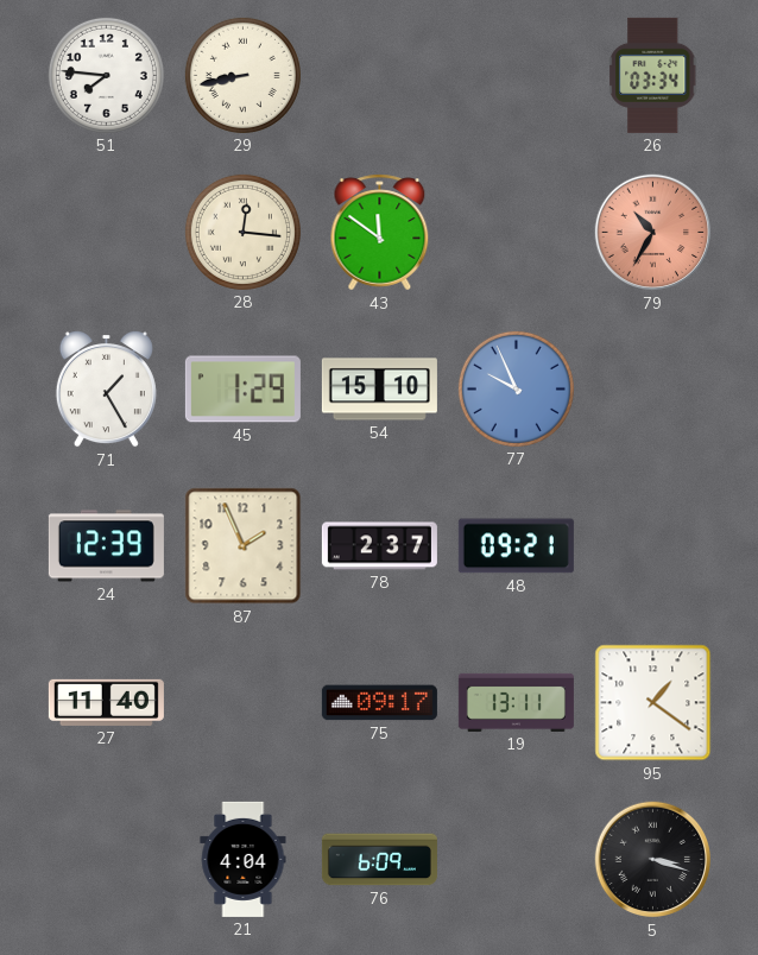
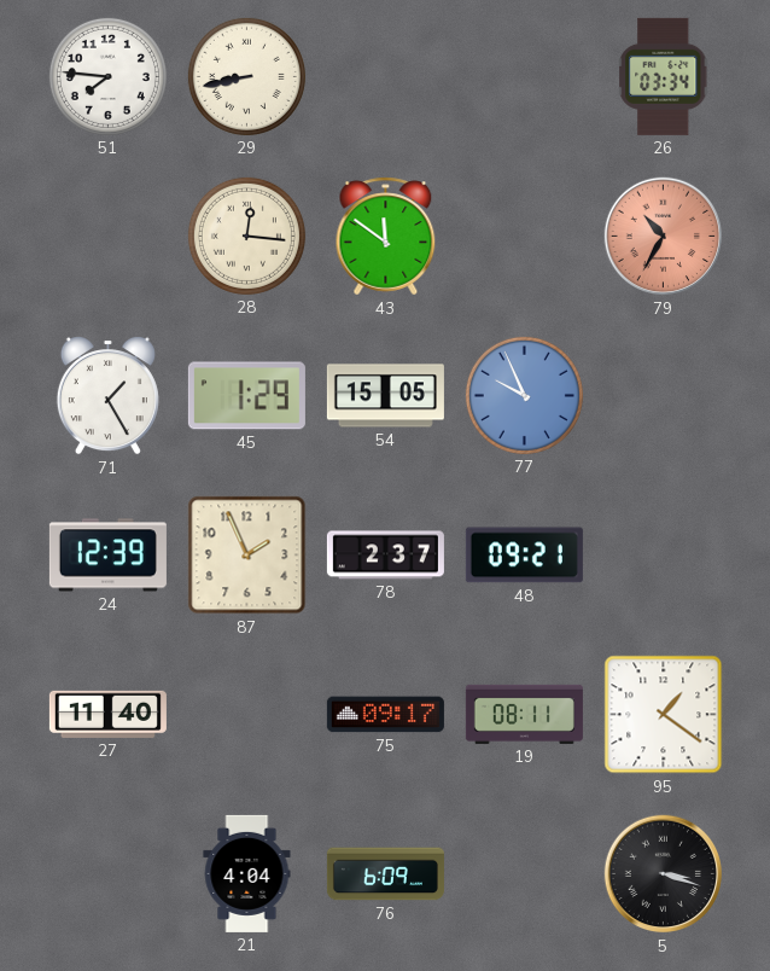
54: 15:10 -> 15:05
19: 13:11 -> 08:11
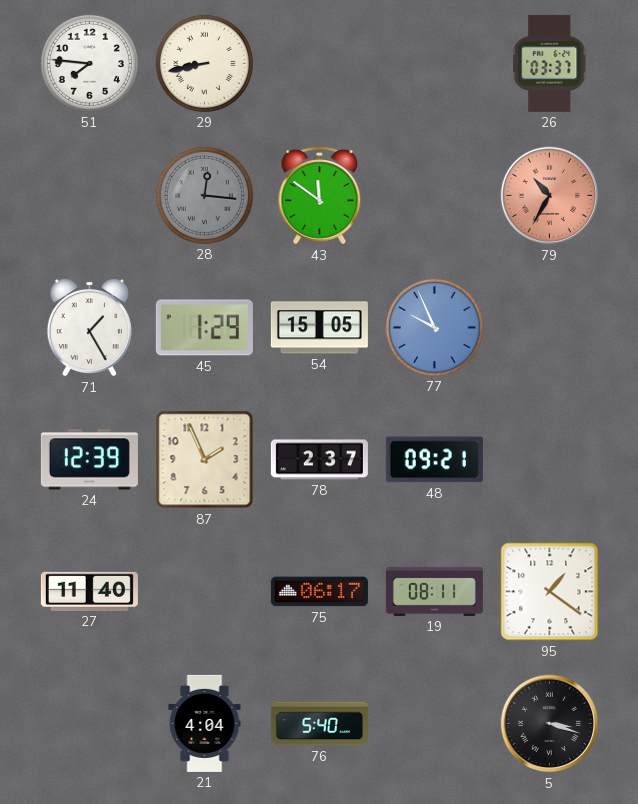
26: 03:34 -> 03:37
28 dial: cream -> grey
75: 09:17 -> 06:17
76: 6:09 -> 5:40
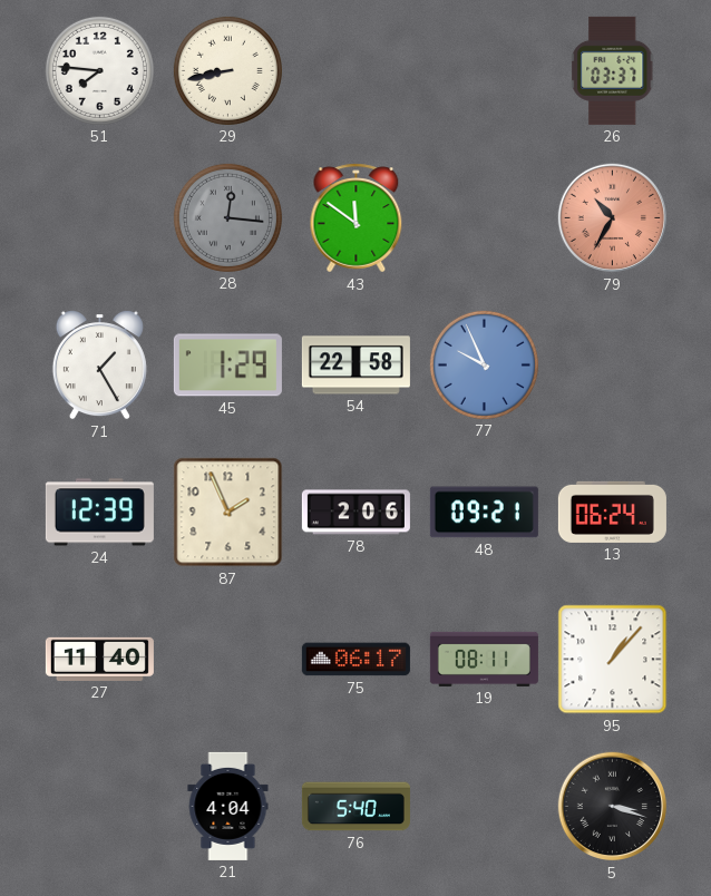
54: 15:05 -> 22:58
78: 2:37 -> 2:06
13: none -> 06:24
95: 1:21 -> 1:07
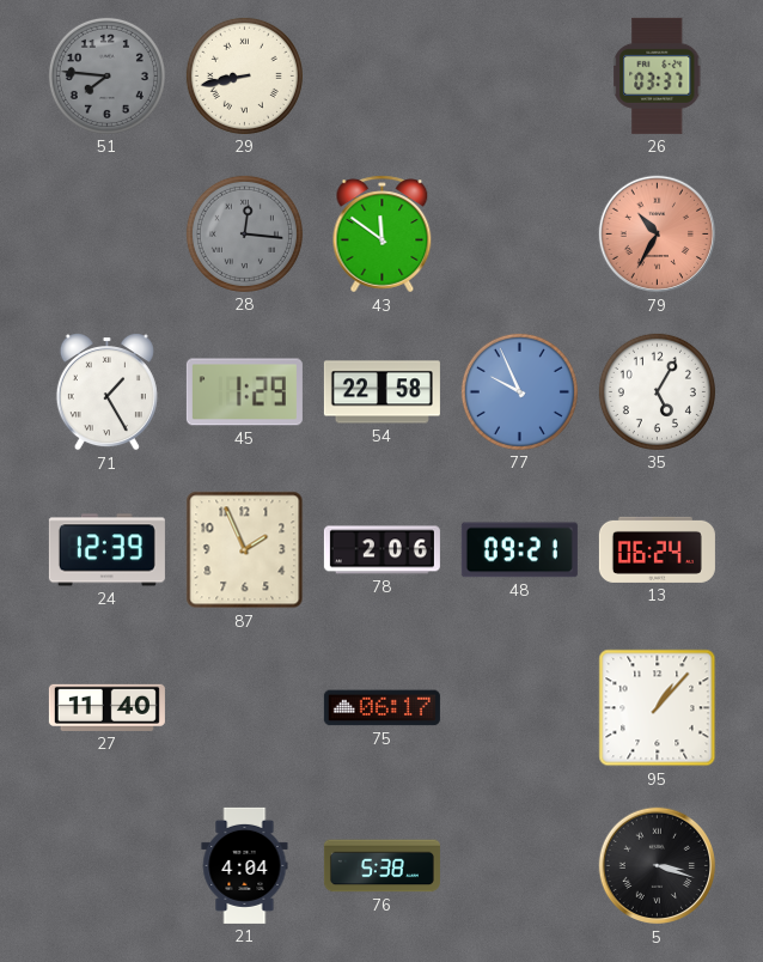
51 dial: white -> grey
35: none -> 5:05
19: 08:11 -> none
76: 5:40 -> 5:38
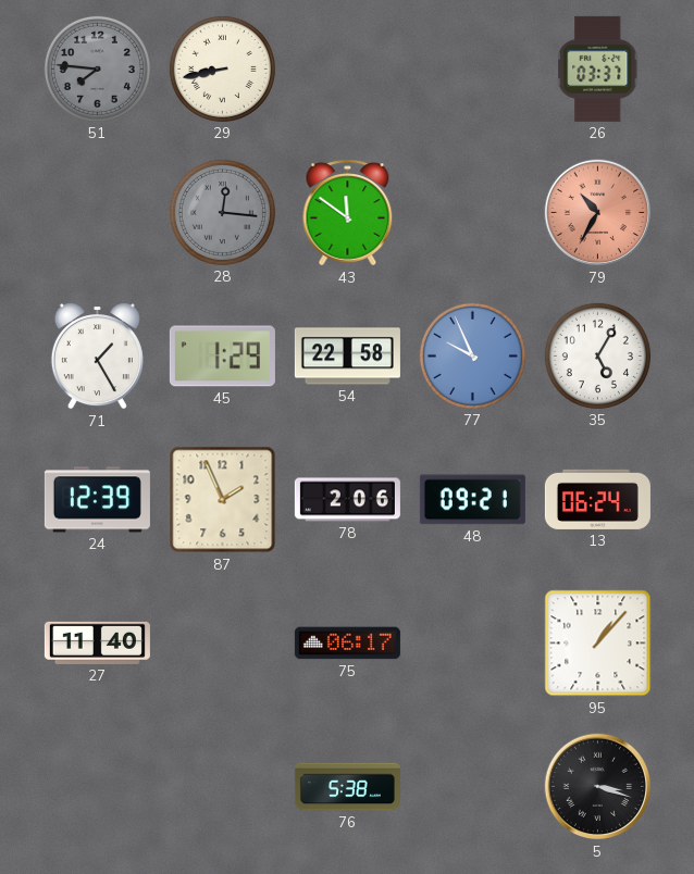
21: 4:04 -> none
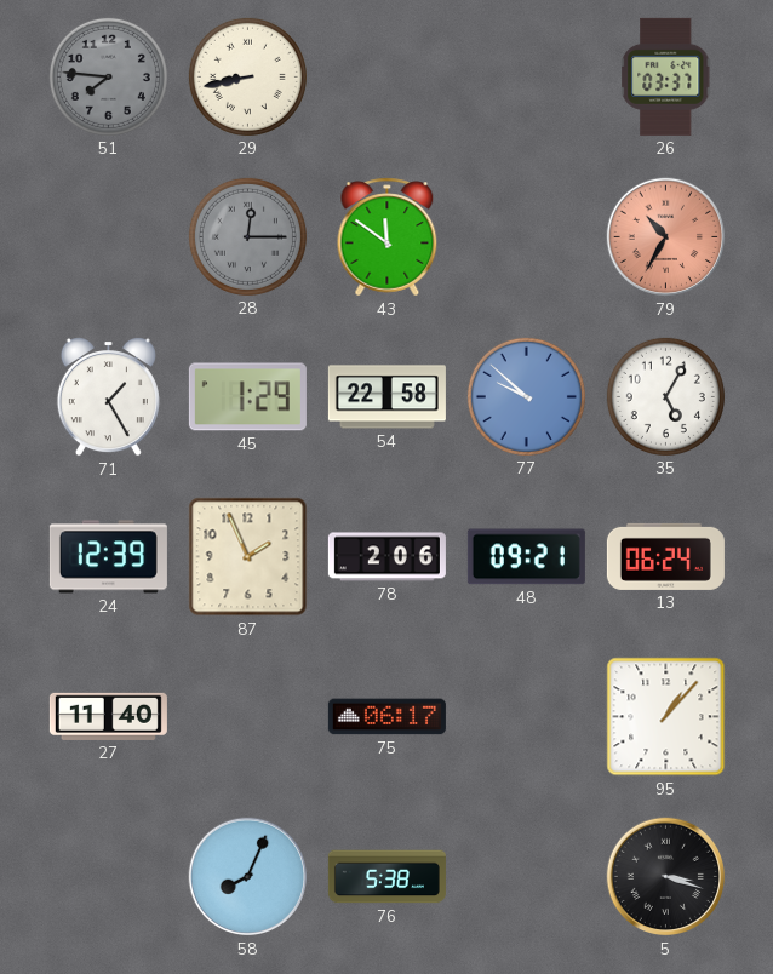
28: 12:16 -> 12:15
77: 9:56 -> 9:52
58: none -> 8:04
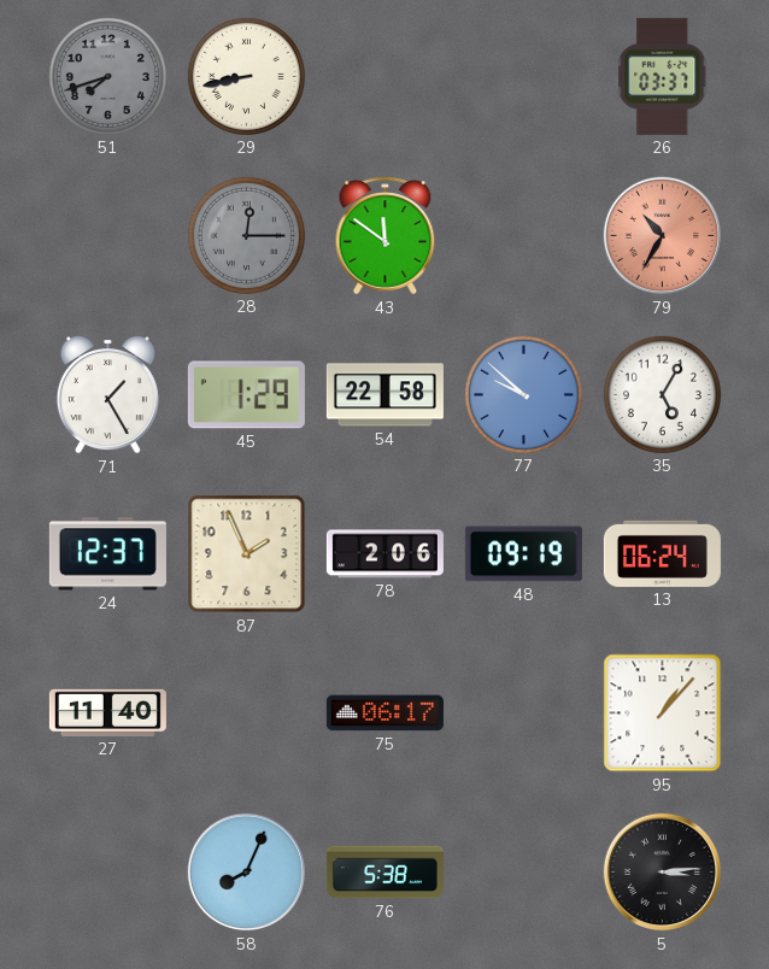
51: 7:46 -> 7:42
24: 12:39 -> 12:37
48: 09:21 -> 09:19
5: 3:18 -> 3:14
